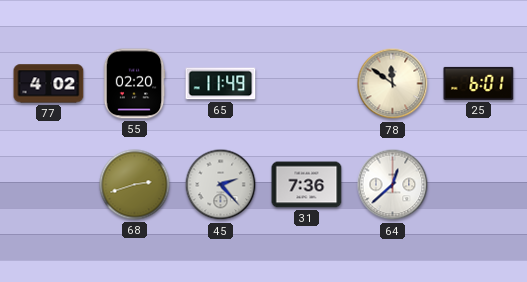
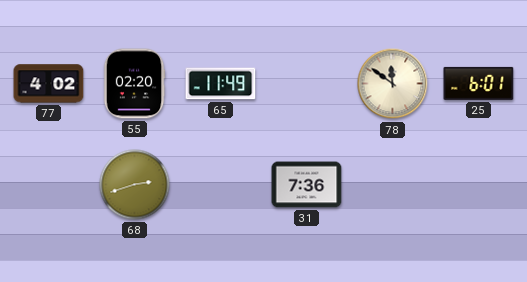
45: 2:23 -> none
64: 12:38 -> none
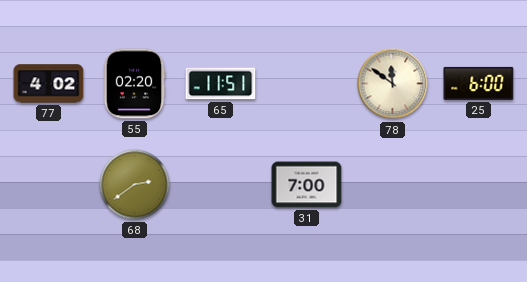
65: 11:49 -> 11:51
25: 6:01 -> 6:00
68: 2:42 -> 2:39
31: 7:36 -> 7:00
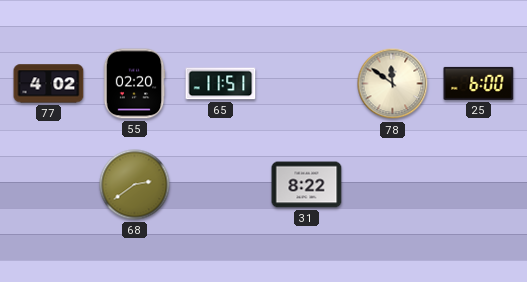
31: 7:00 -> 8:22
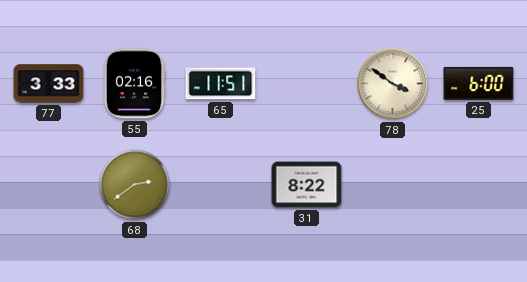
77: 4:02 -> 3:33
55: 02:20 -> 02:16
78: 11:51 -> 3:51
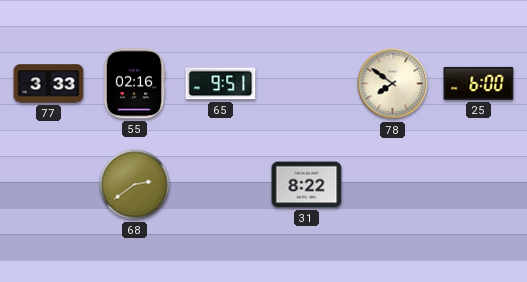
65: 11:51 -> 9:51
78: 3:51 -> 7:51
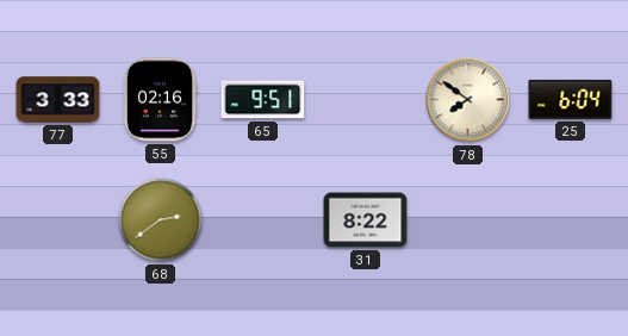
25: 6:00 -> 6:04
